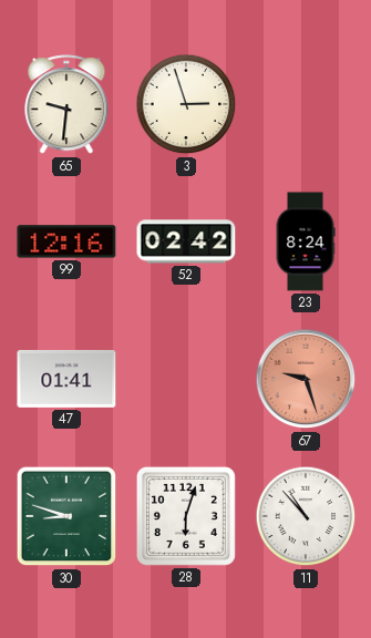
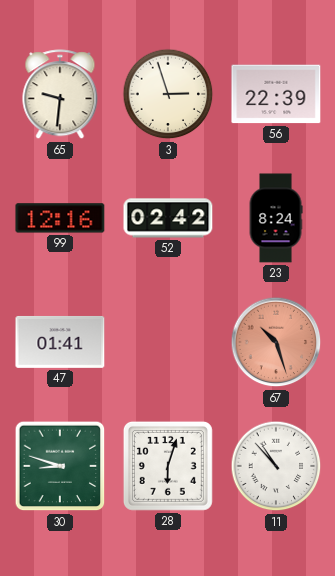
56: none -> 22:39
67: 9:27 -> 10:27
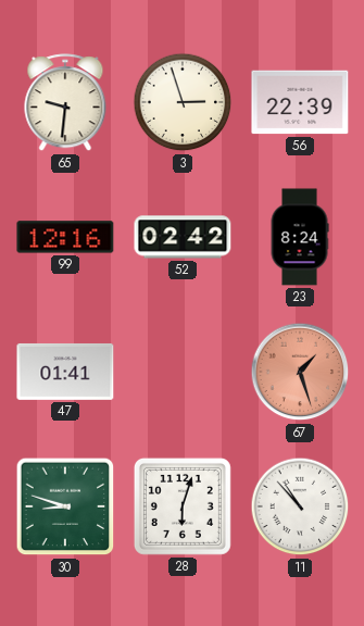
67: 10:27 -> 1:27
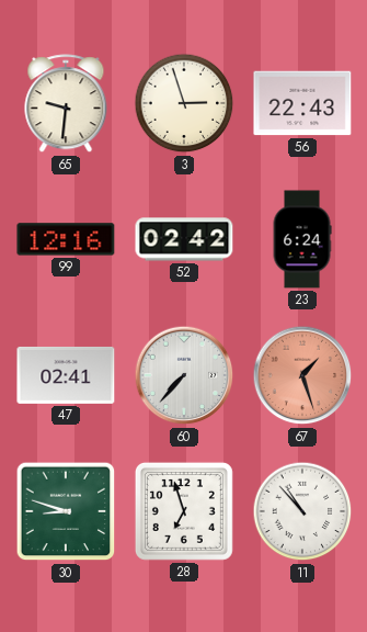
56: 22:39 -> 22:43
23: 8:24 -> 6:24
47: 01:41 -> 02:41
60: none -> 7:37
28: 6:03 -> 6:57
